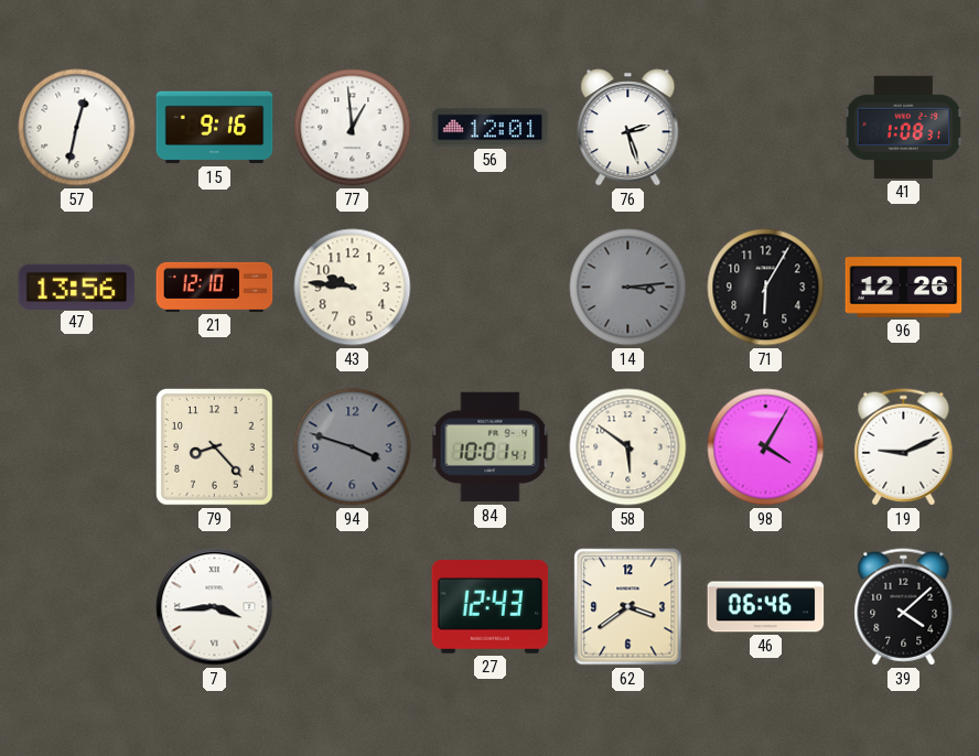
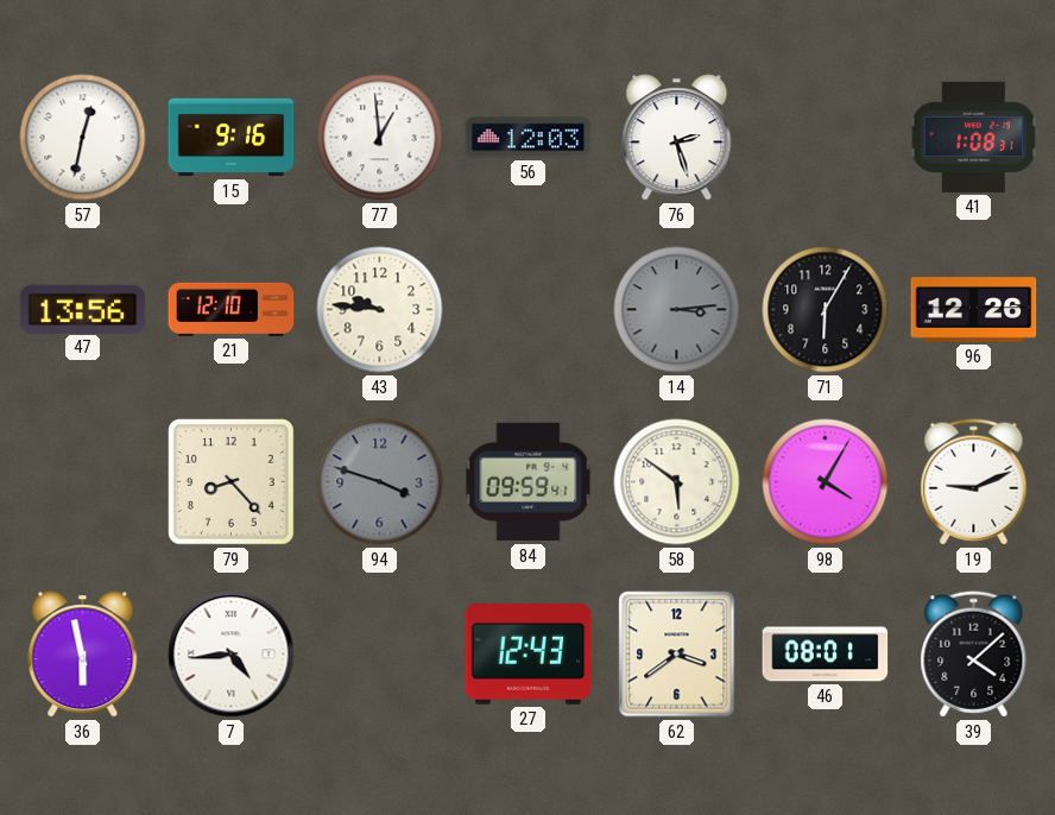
56: 12:01 -> 12:03
84: 10:01 -> 09:59
36: none -> 5:58
7: 3:44 -> 4:44
46: 06:46 -> 08:01
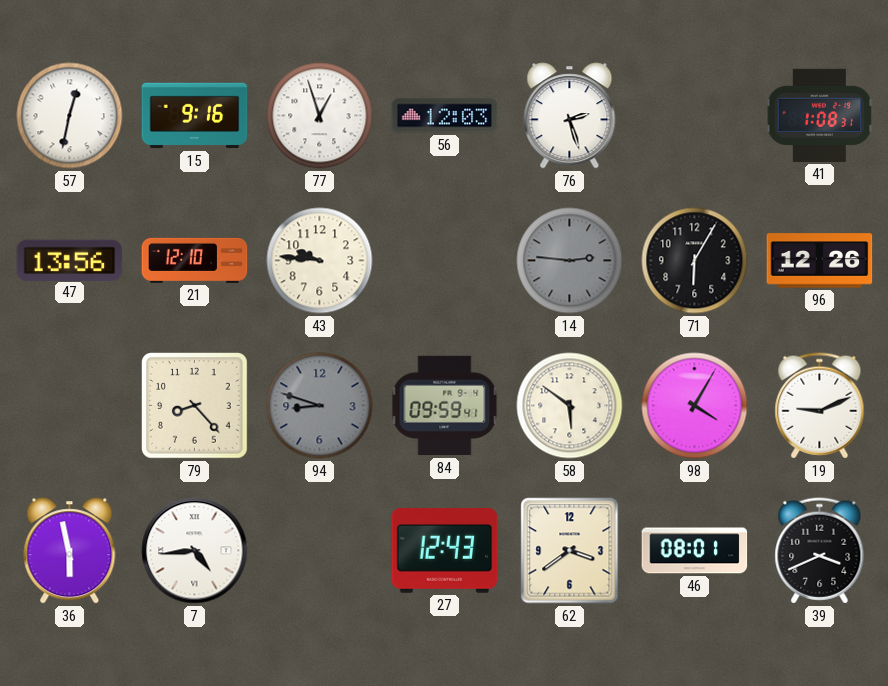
77: 12:59 -> 12:57
14: 3:14 -> 2:46
94: 3:48 -> 8:48
39: 4:08 -> 3:41
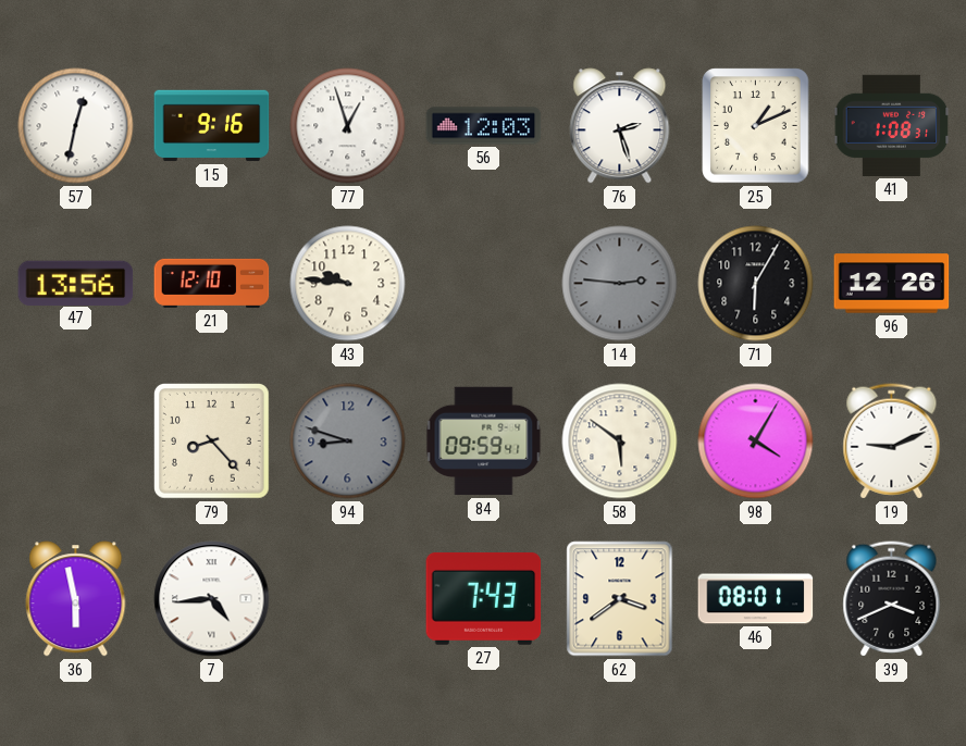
25: none -> 1:11
27: 12:43 -> 7:43
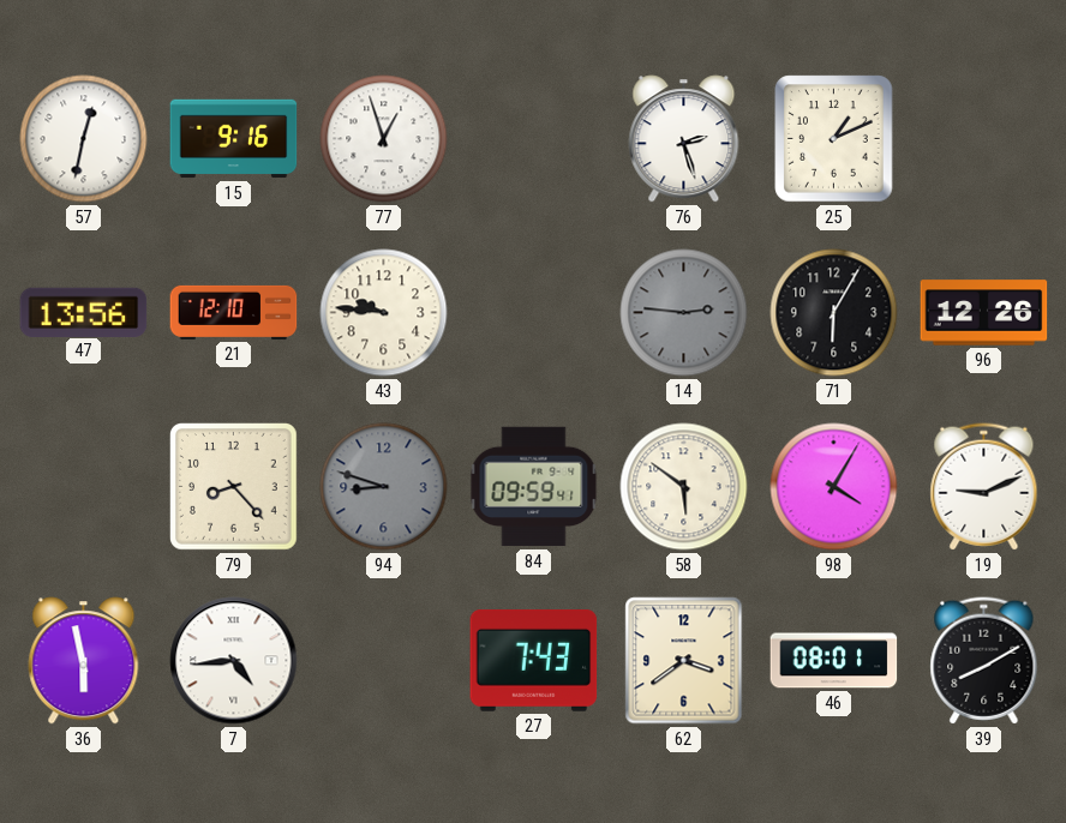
56: 12:03 -> none
41: 1:08 -> none
39: 3:41 -> 8:10
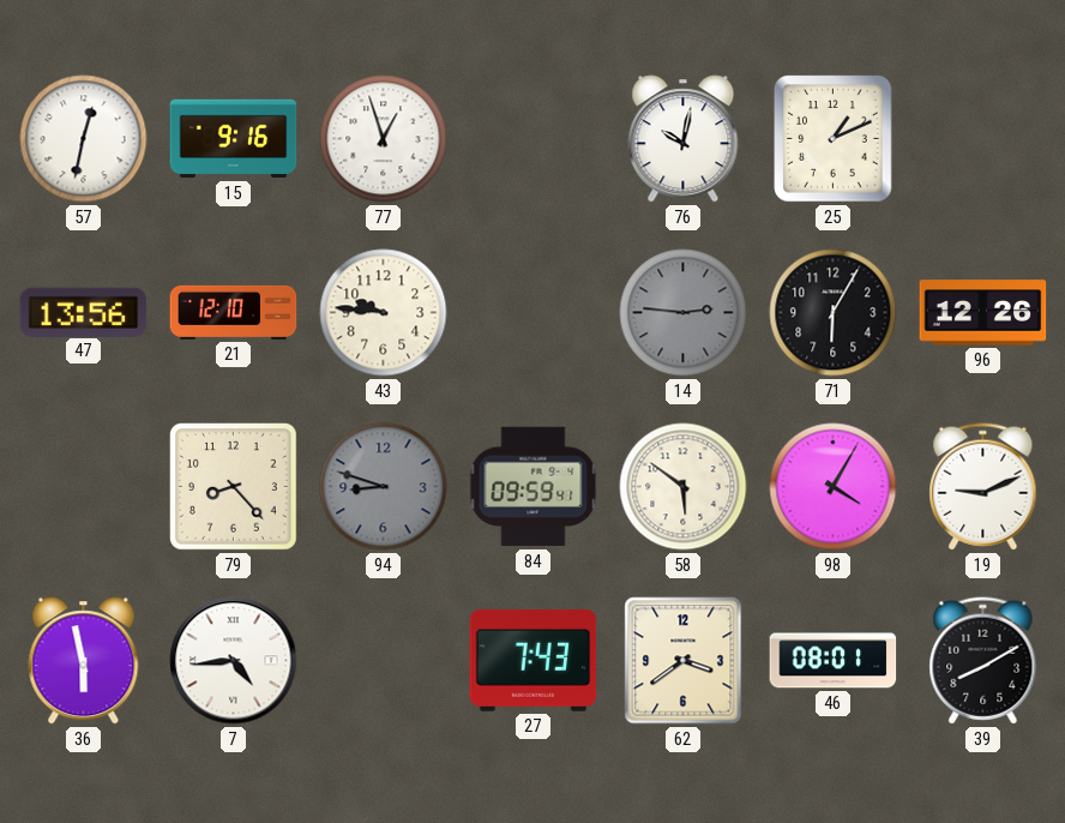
76: 2:27 -> 10:02
